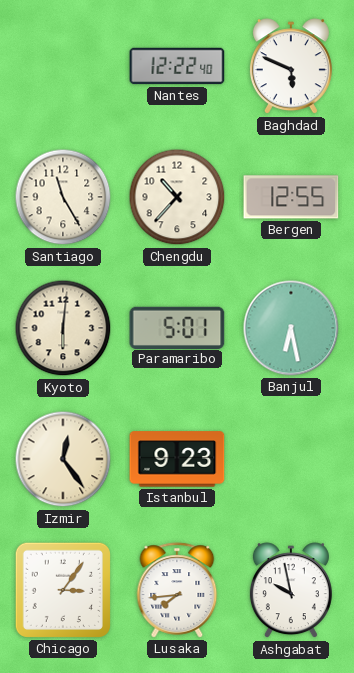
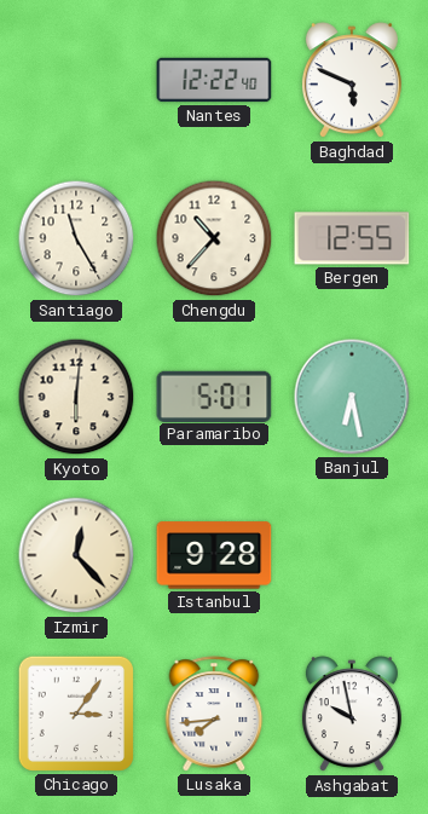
Izmir: 12:24 -> 12:23
Istanbul: 9:23 -> 9:28
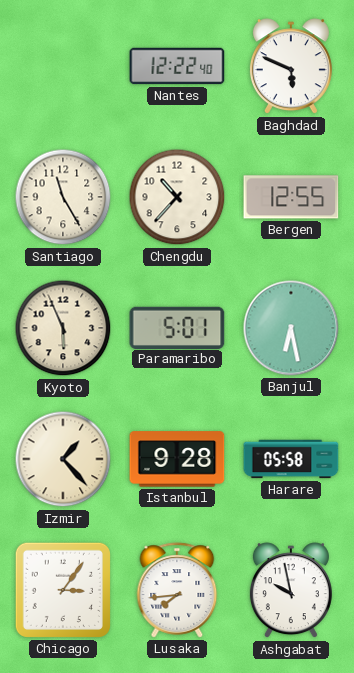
Kyoto: 6:01 -> 5:56
Izmir: 12:23 -> 1:23
Harare: none -> 05:58
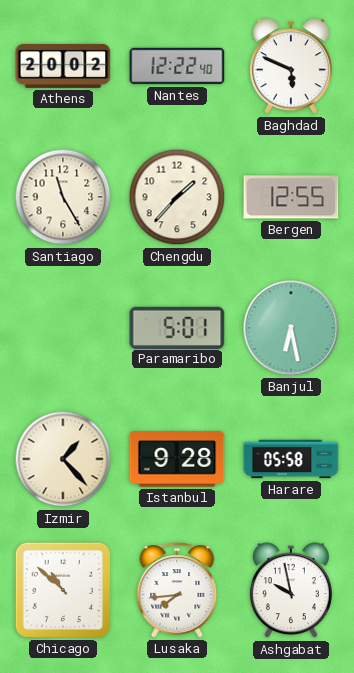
Athens: none -> 20:02
Chengdu: 10:37 -> 1:37
Kyoto: 5:56 -> none
Chicago: 3:06 -> 10:52
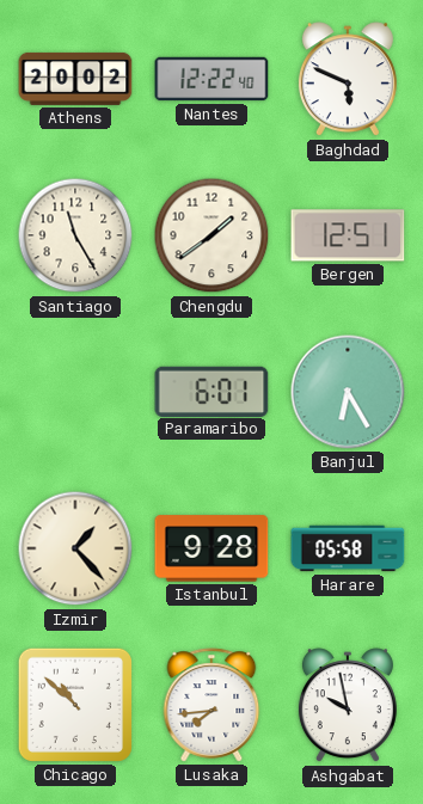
Chengdu: 1:37 -> 1:39
Bergen: 12:55 -> 12:51
Paramaribo: 5:01 -> 6:01
Banjul: 6:28 -> 6:25
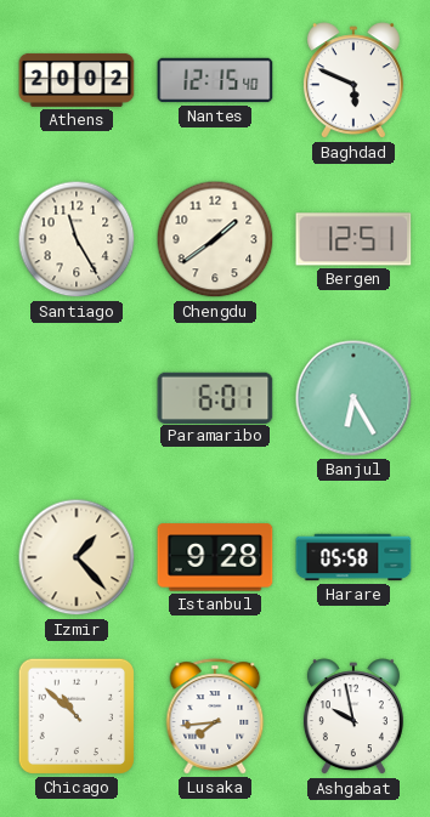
Nantes: 12:22 -> 12:15
